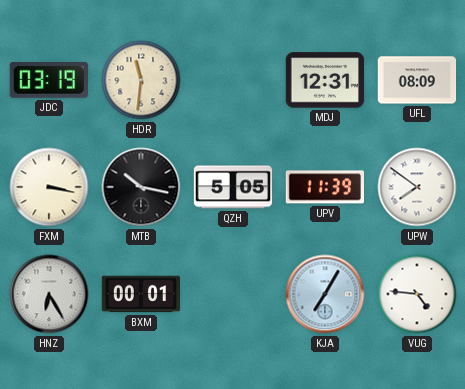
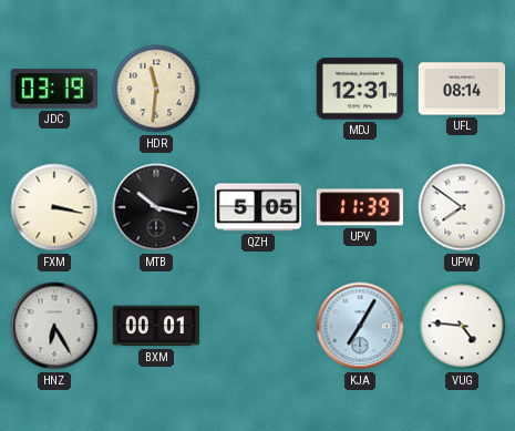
UFL: 08:09 -> 08:14
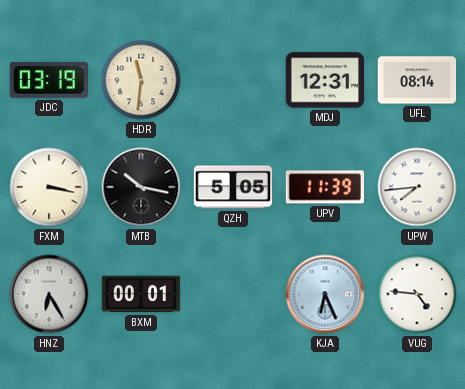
UPW: 7:51 -> 7:44
KJA: 7:05 -> 6:26
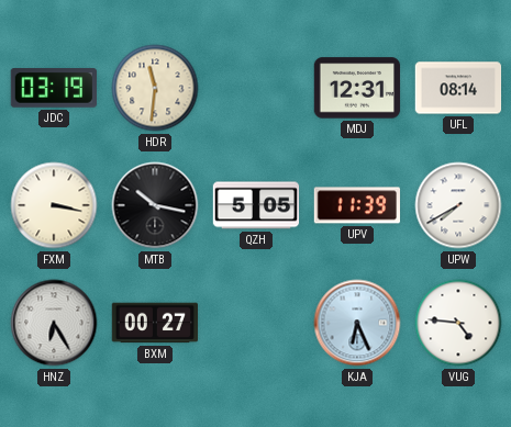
UPW: 7:44 -> 7:40
BXM: 00:01 -> 00:27
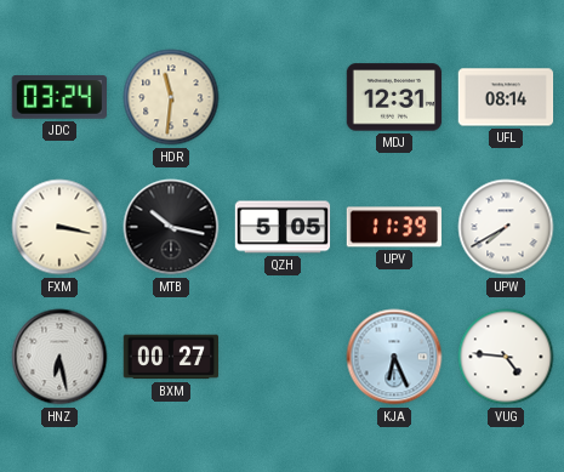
JDC: 03:19 -> 03:24
HNZ: 6:25 -> 6:28
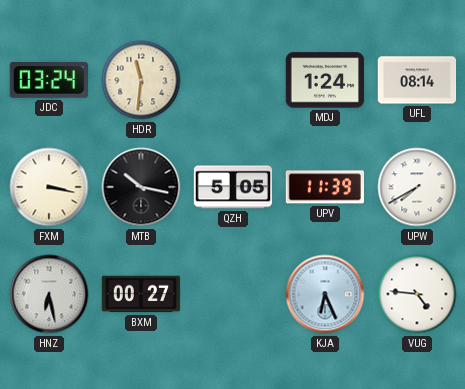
MDJ: 12:31 -> 1:24
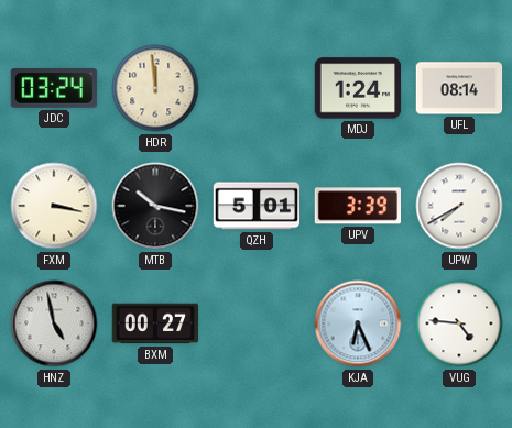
HDR: 11:31 -> 11:59
QZH: 5:05 -> 5:01
UPV: 11:39 -> 3:39
HNZ: 6:28 -> 4:58
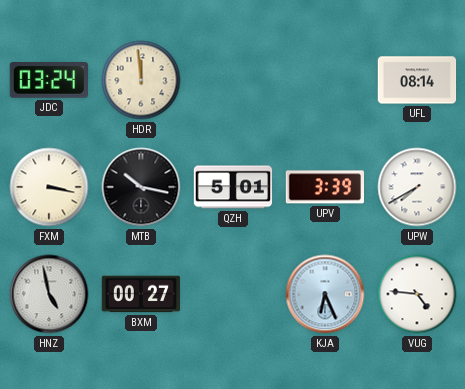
MDJ: 1:24 -> none
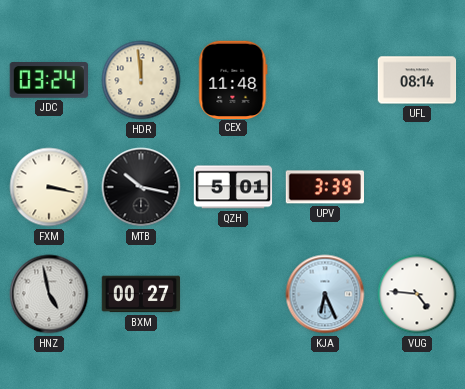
CEX: none -> 11:48
UPW: 7:40 -> none
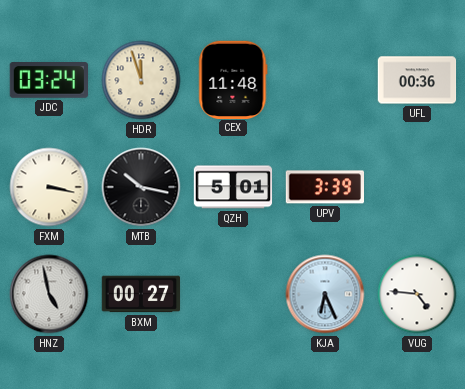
HDR: 11:59 -> 11:57
UFL: 08:14 -> 00:36
